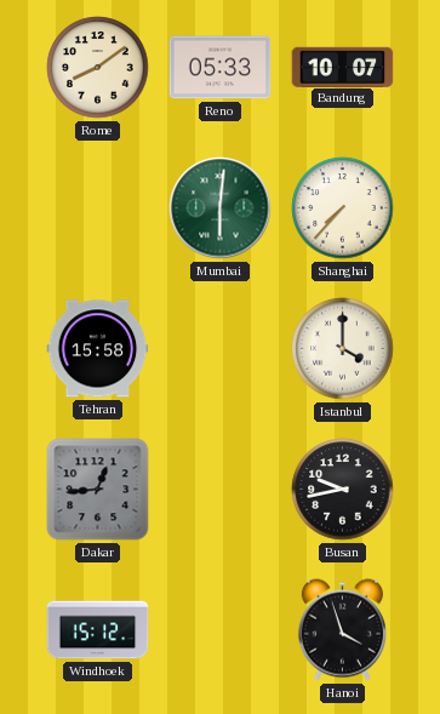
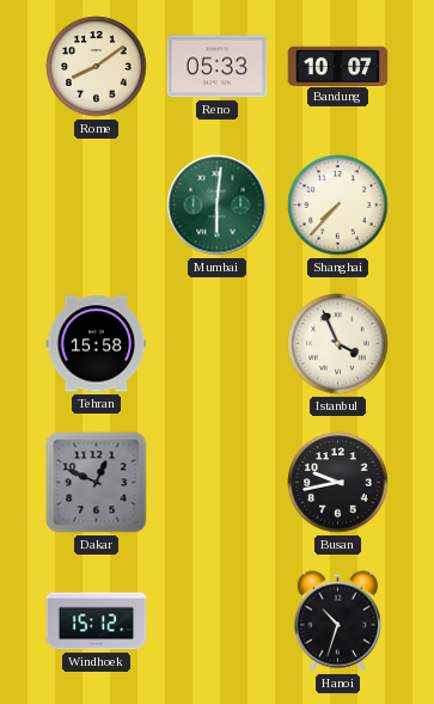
Istanbul: 4:00 -> 3:56
Dakar: 12:44 -> 12:49
Hanoi: 3:57 -> 10:33
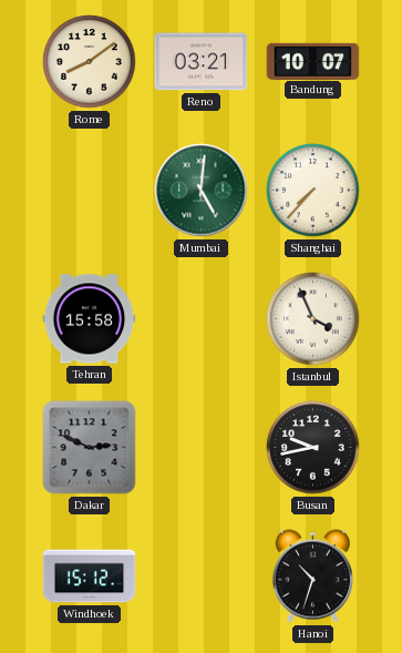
Reno: 05:33 -> 03:21
Mumbai: 6:01 -> 5:01
Dakar: 12:49 -> 2:49
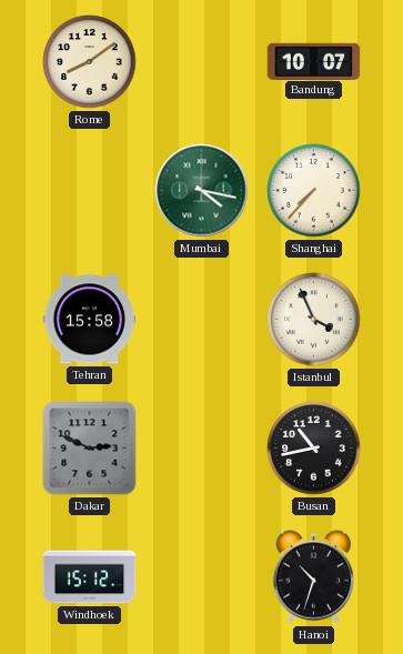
Reno: 03:21 -> none
Mumbai: 5:01 -> 4:17
Busan: 9:43 -> 10:43
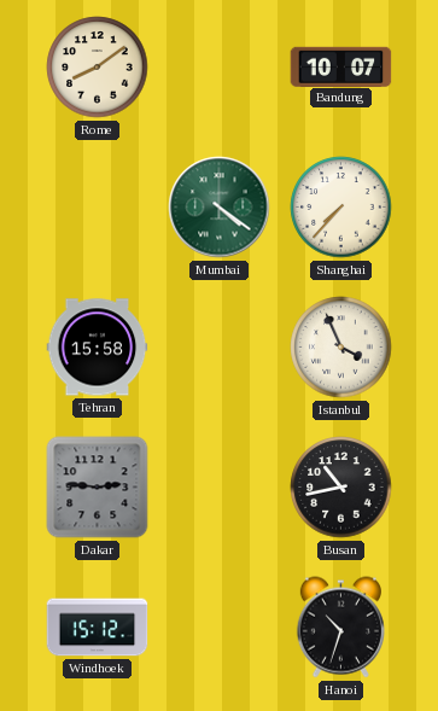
Mumbai: 4:17 -> 4:21
Dakar: 2:49 -> 2:46
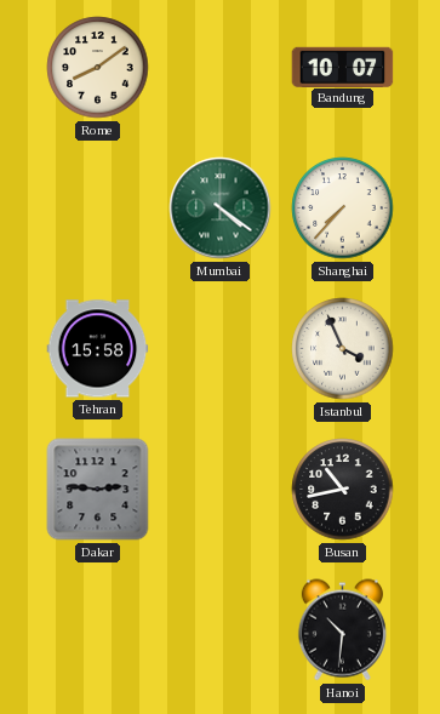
Windhoek: 15:12 -> none
Hanoi: 10:33 -> 10:31
